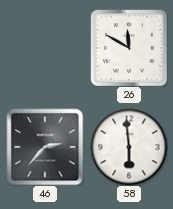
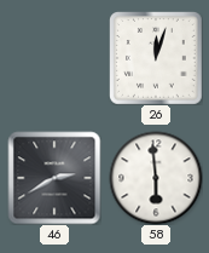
26: 11:50 -> 12:03
46: 2:37 -> 2:40
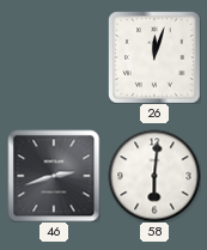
46: 2:40 -> 2:42
58: 5:59 -> 6:01
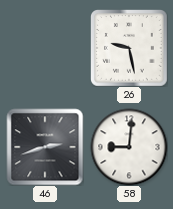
26: 12:03 -> 9:28
58: 6:01 -> 9:01
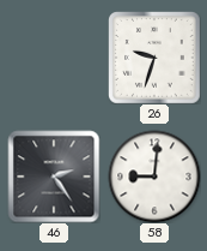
26: 9:28 -> 9:33
46: 2:42 -> 2:24
